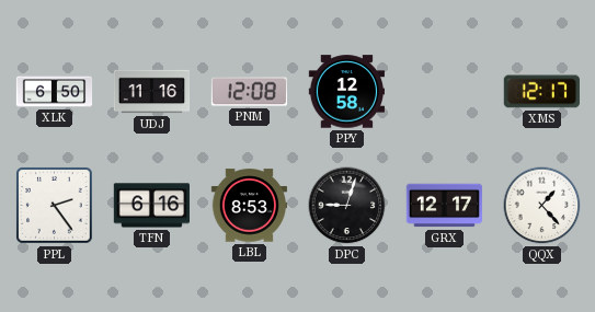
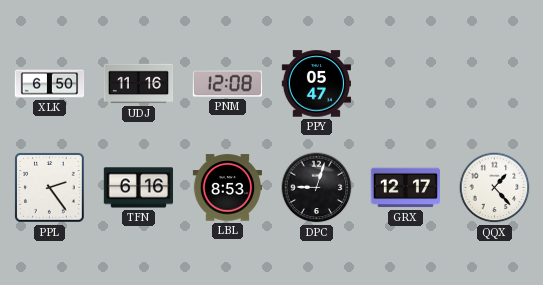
PPY: 12:58 -> 05:47
XMS: 12:17 -> none
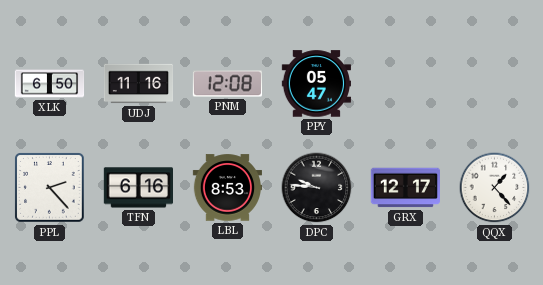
PPL: 2:24 -> 2:23
DPC: 9:03 -> 9:46
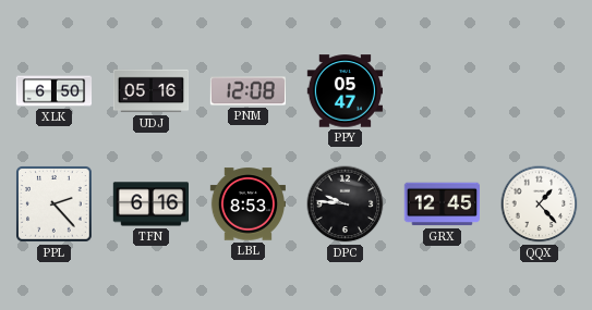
UDJ: 11:16 -> 05:16
GRX: 12:17 -> 12:45
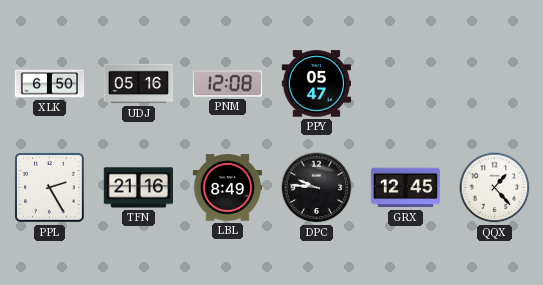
PPL: 2:23 -> 2:25
TFN: 6:16 -> 21:16
LBL: 8:53 -> 8:49
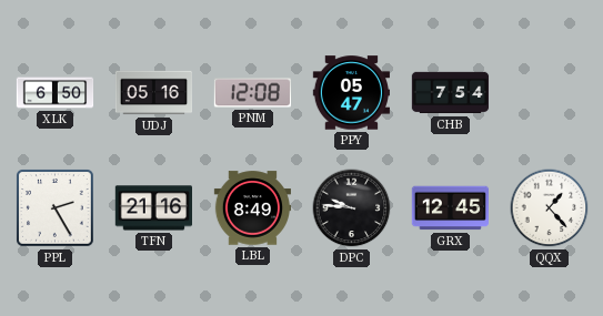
CHB: none -> 7:54
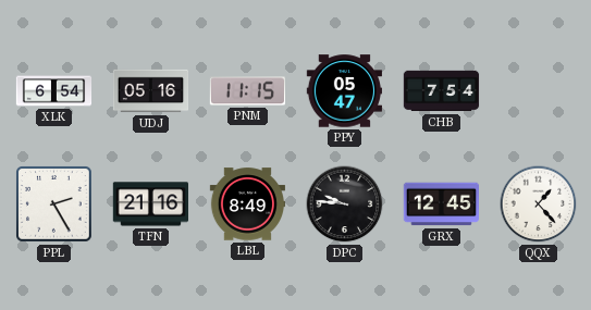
XLK: 6:50 -> 6:54
PNM: 12:08 -> 11:15
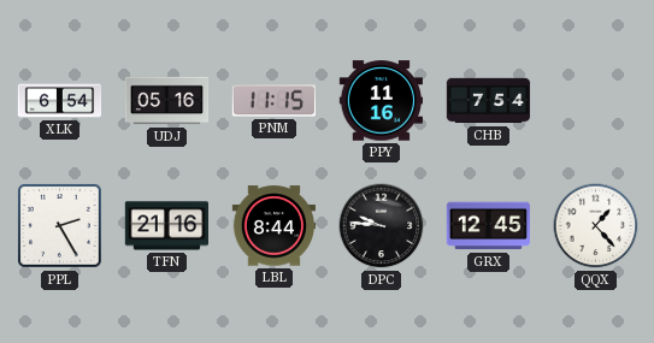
PPY: 05:47 -> 11:16
LBL: 8:49 -> 8:44
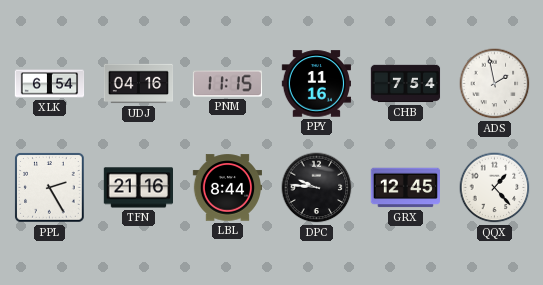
UDJ: 05:16 -> 04:16
ADS: none -> 1:58
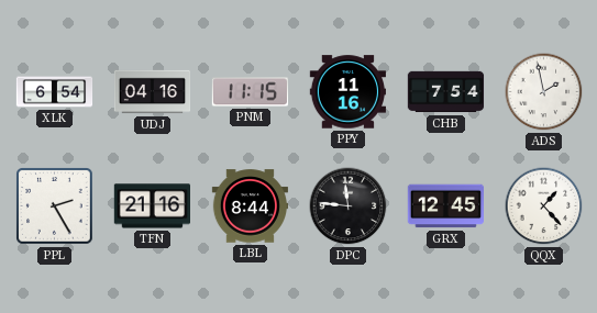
DPC: 9:46 -> 11:46
